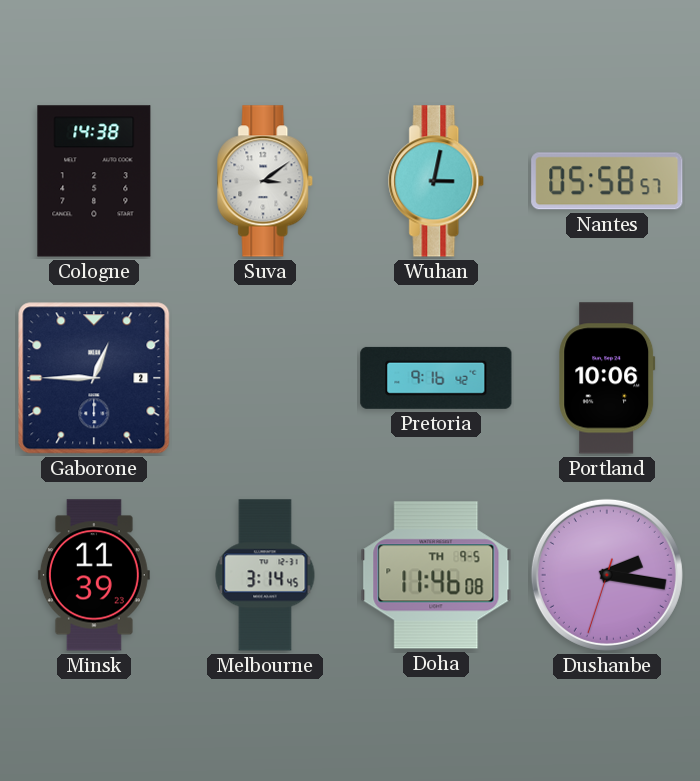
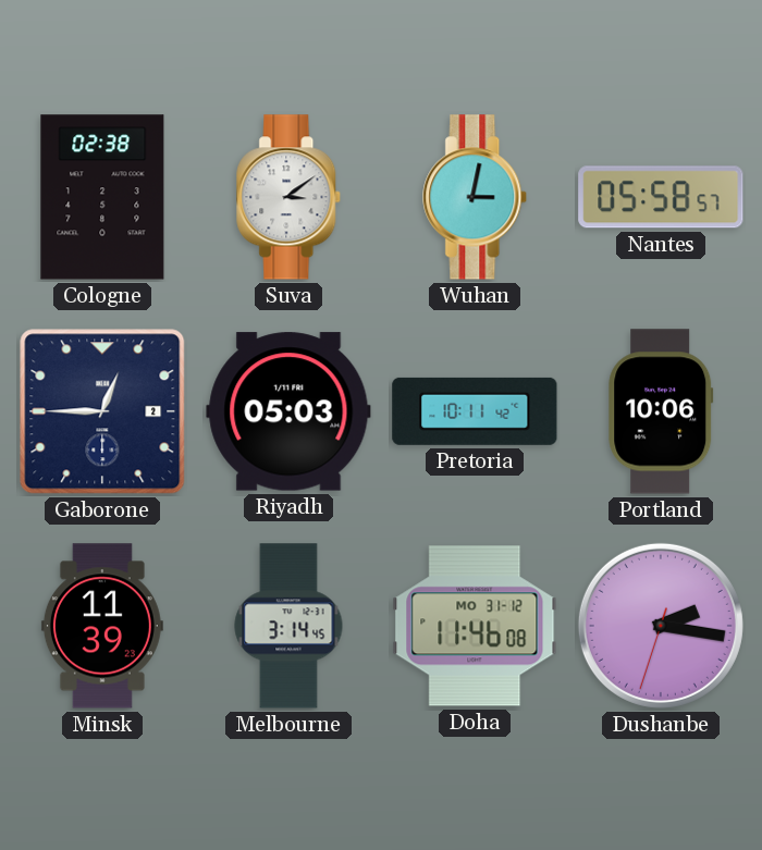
Cologne: 14:38 -> 02:38
Riyadh: none -> 05:03
Pretoria: 9:16 -> 10:11
Doha date: TH 9-5 -> MO 31-12
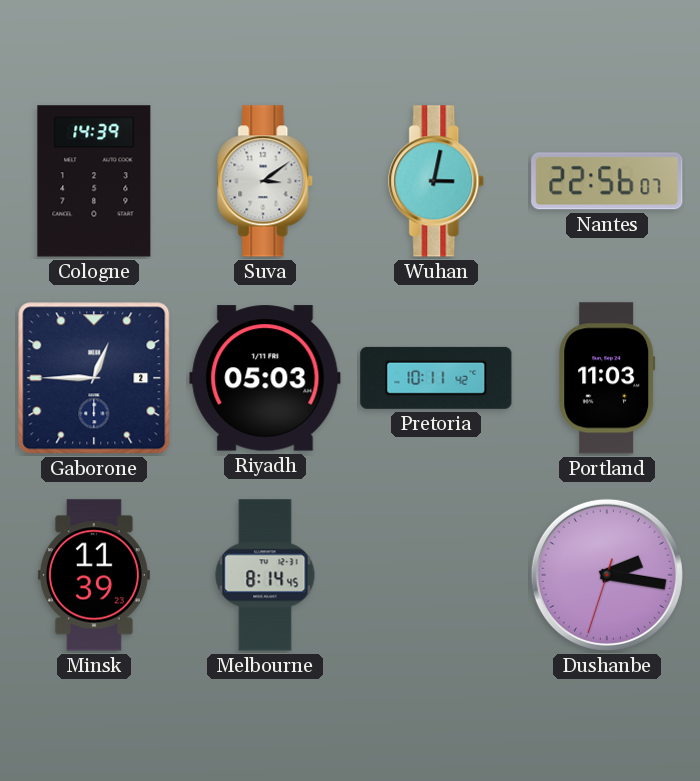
Cologne: 02:38 -> 14:39
Nantes: 05:58 -> 22:56
Portland: 10:06 -> 11:03
Melbourne: 3:14 -> 8:14
Doha: 11:46 -> none
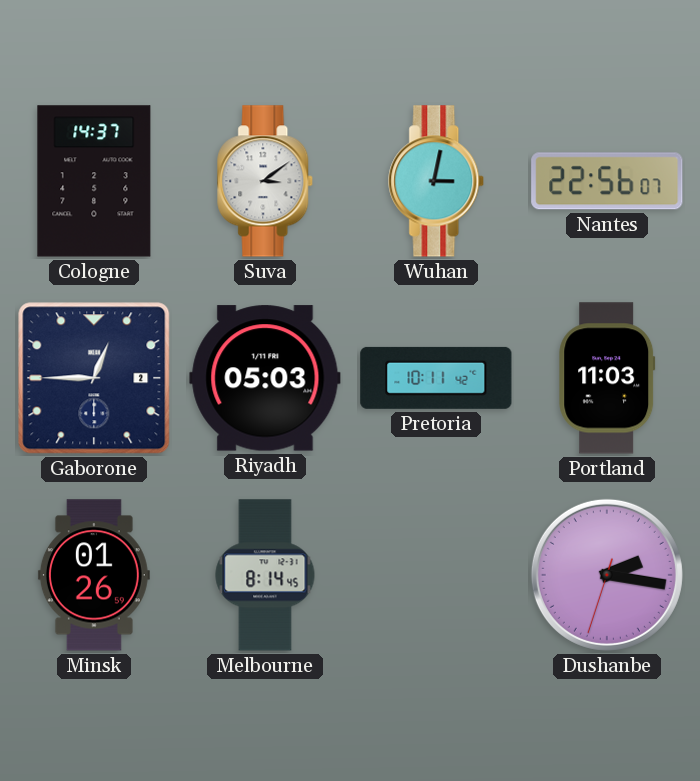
Cologne: 14:39 -> 14:37
Minsk: 11:39 -> 01:26
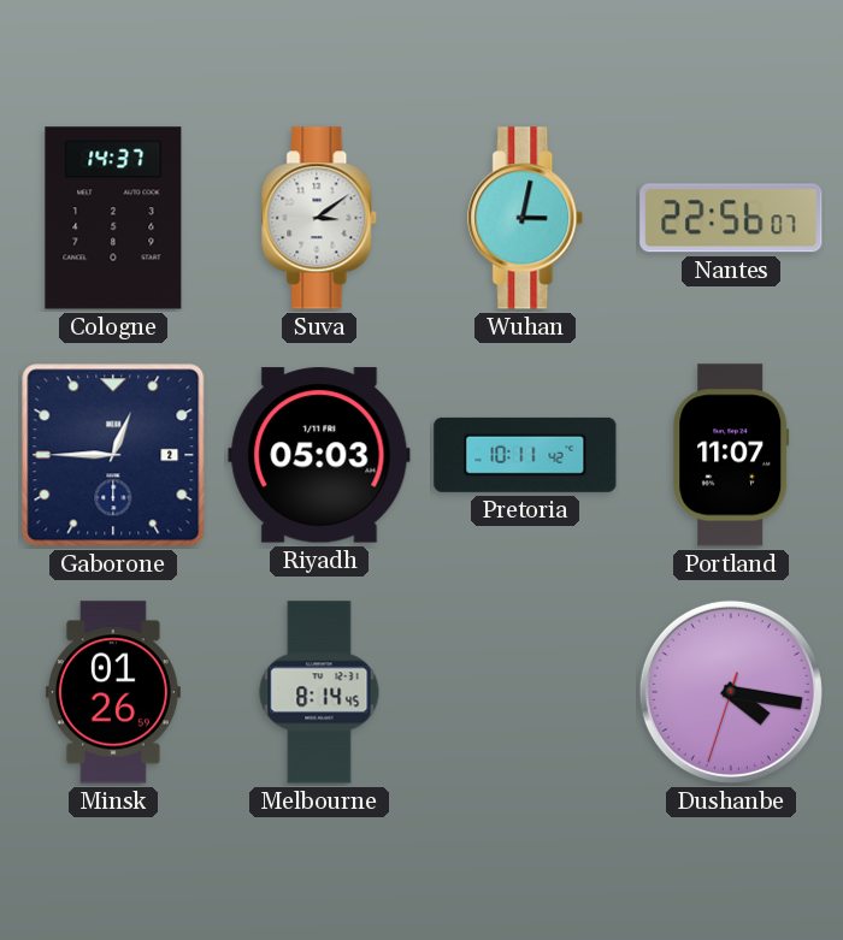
Portland: 11:03 -> 11:07
Dushanbe: 2:16 -> 4:16
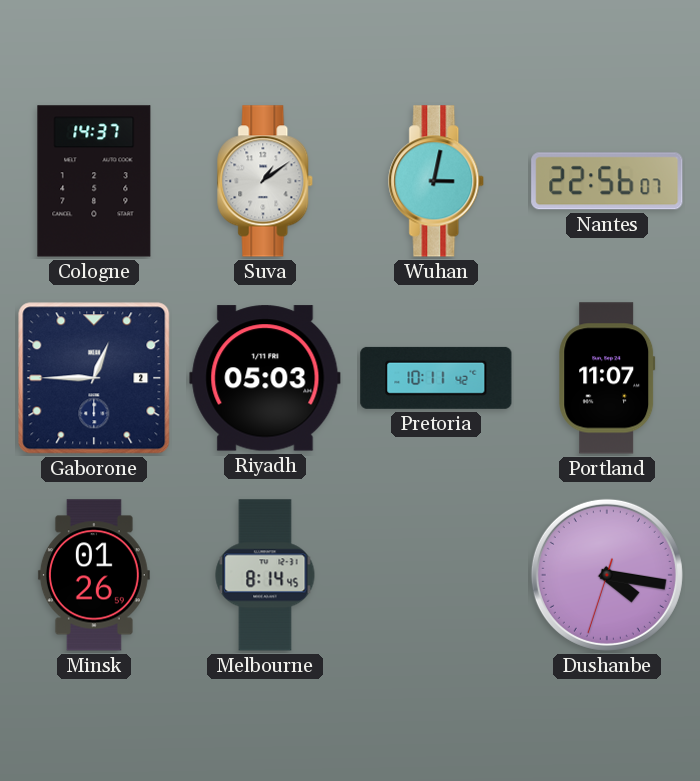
Suva: 3:09 -> 1:09
